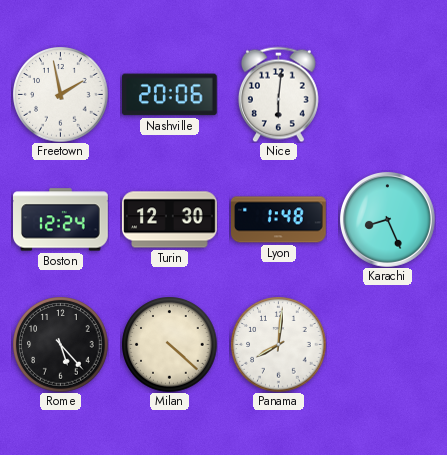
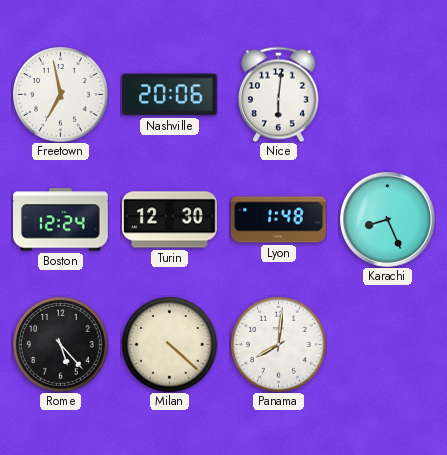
Freetown: 1:58 -> 6:58
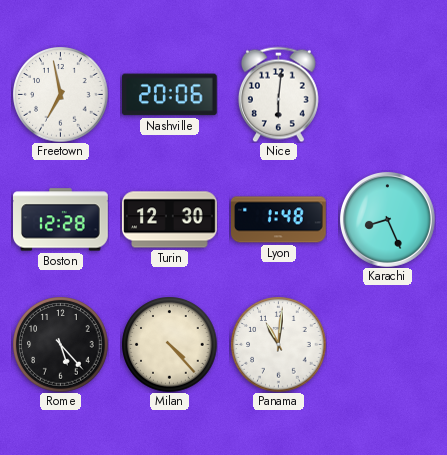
Boston: 12:24 -> 12:28
Milan: 4:22 -> 4:23
Panama: 8:01 -> 11:01
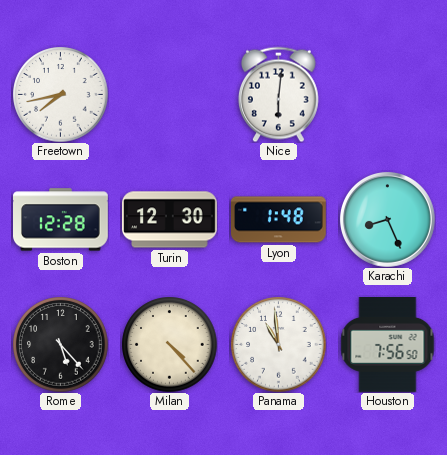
Freetown: 6:58 -> 7:43
Nashville: 20:06 -> none
Panama: 11:01 -> 10:59
Houston: none -> 7:56
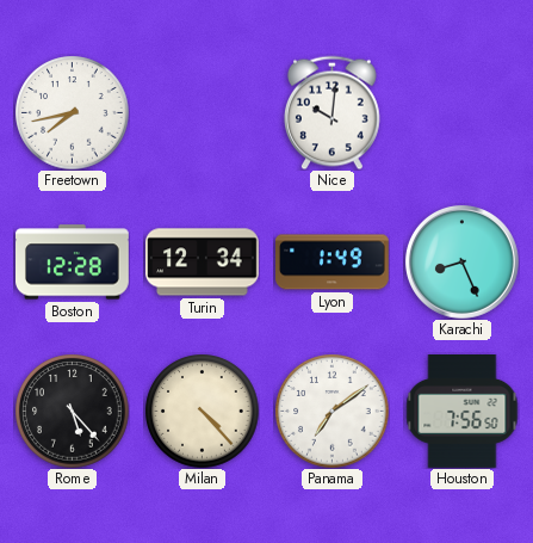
Nice: 6:01 -> 10:01
Turin: 12:30 -> 12:34
Lyon: 1:48 -> 1:49
Panama: 10:59 -> 7:09
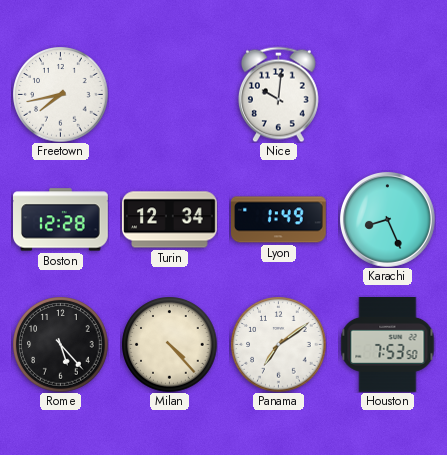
Houston: 7:56 -> 7:53
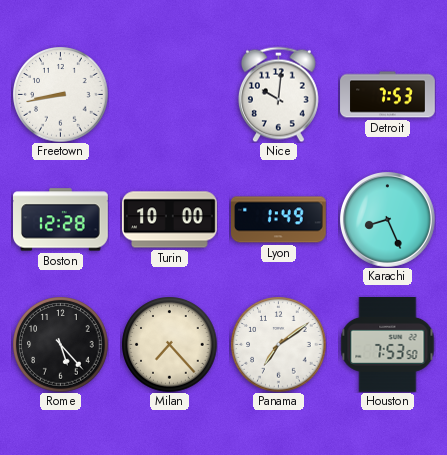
Freetown: 7:43 -> 8:43
Detroit: none -> 7:53
Turin: 12:34 -> 10:00
Milan: 4:23 -> 7:23
